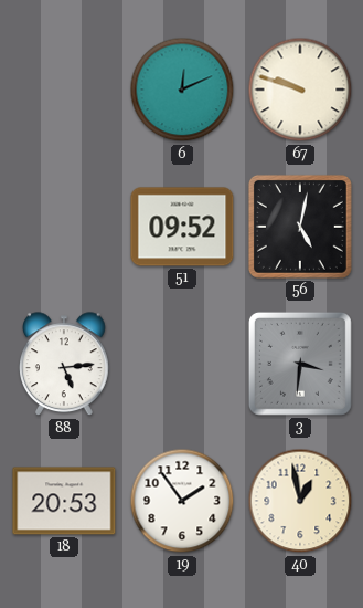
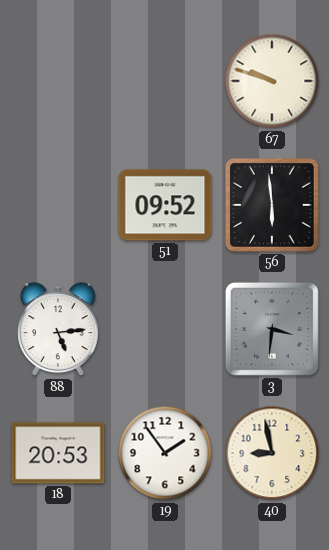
6: 12:11 -> none
56: 5:02 -> 5:59
40: 12:58 -> 8:58
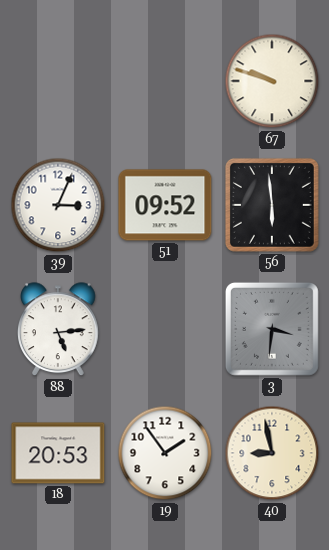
39: none -> 3:04
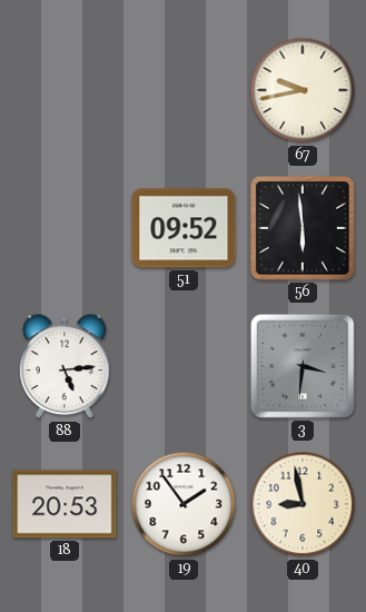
67: 9:48 -> 9:43
39: 3:04 -> none
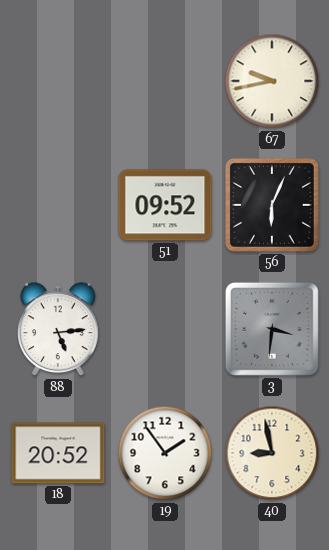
56: 5:59 -> 6:04
18: 20:53 -> 20:52
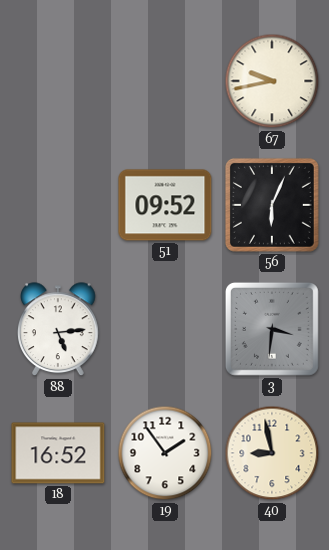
18: 20:52 -> 16:52
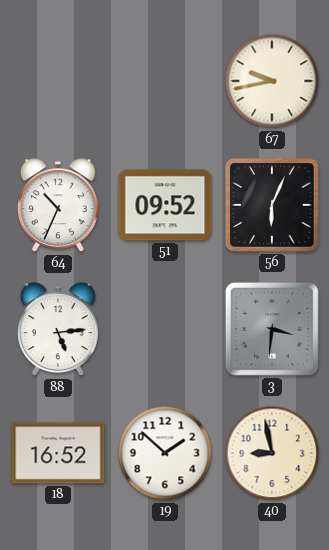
64: none -> 10:34
19: 1:54 -> 1:52
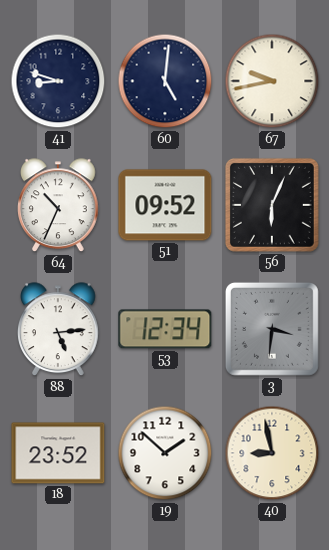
41: none -> 8:48
60: none -> 5:01
53: none -> 12:34
18: 16:52 -> 23:52
